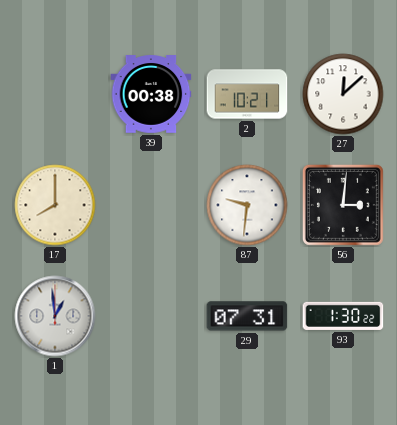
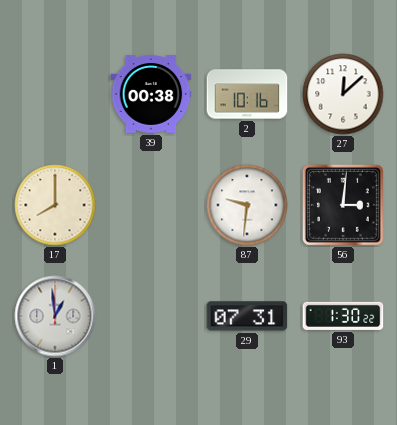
2: 10:21 -> 10:16
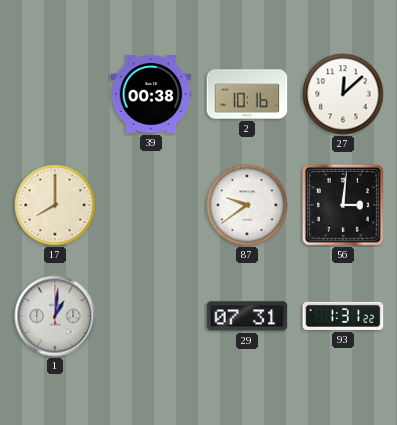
87: 9:31 -> 9:39
1: 12:59 -> 1:01
93: 1:30 -> 1:31
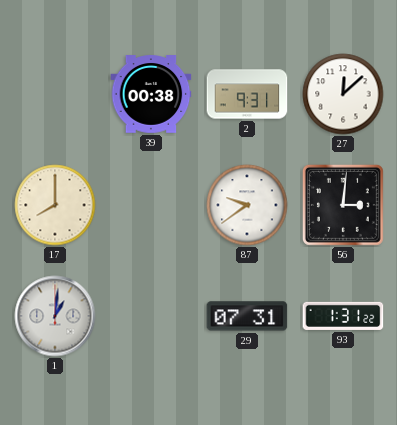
2: 10:16 -> 9:31
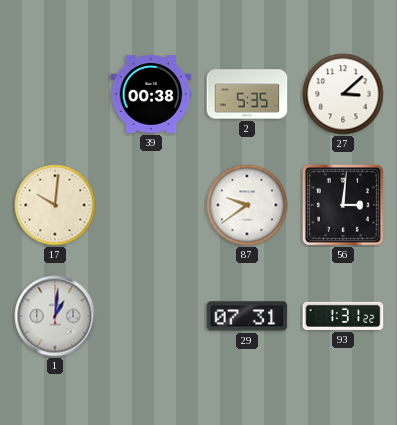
2: 9:31 -> 5:35
27: 12:08 -> 3:08
17: 8:00 -> 10:01
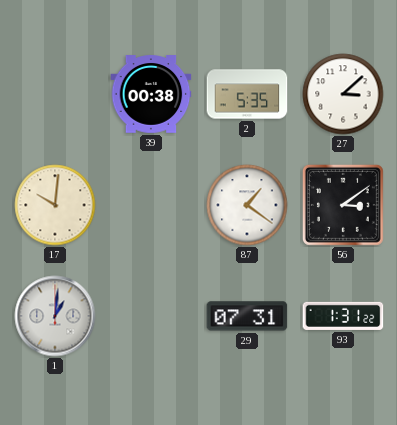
87: 9:39 -> 1:21
56: 3:01 -> 3:09
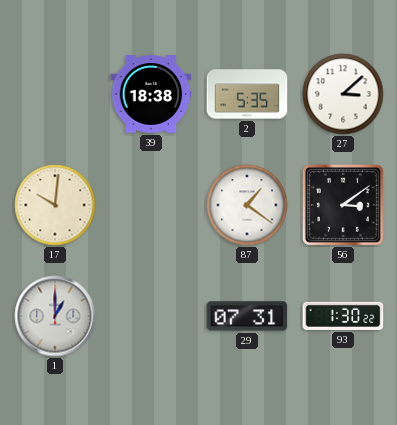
39: 00:38 -> 18:38
1: 1:01 -> 1:00
93: 1:31 -> 1:30
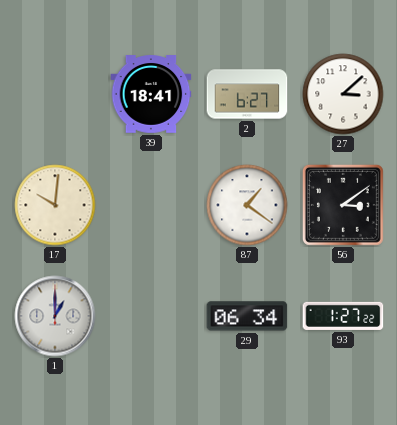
39: 18:38 -> 18:41
2: 5:35 -> 6:27
29: 07:31 -> 06:34
93: 1:30 -> 1:27
